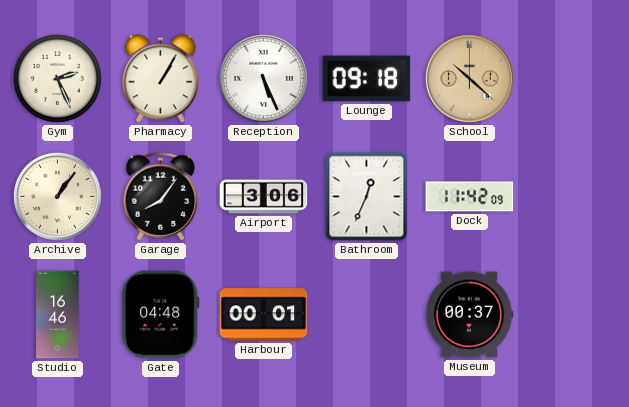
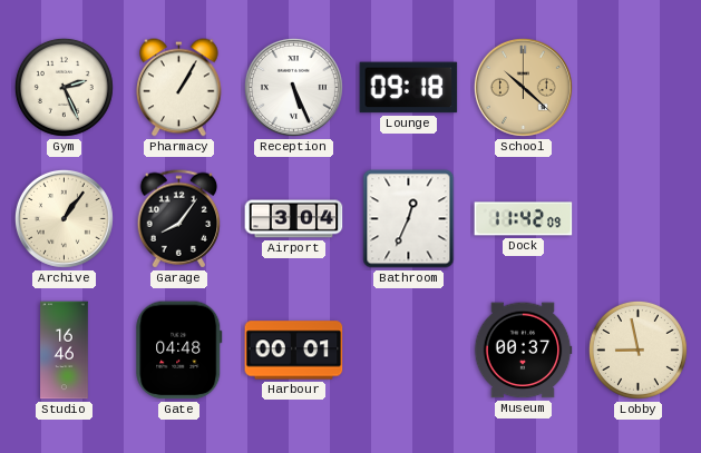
Airport: 3:06 -> 3:04
Lobby: none -> 8:58
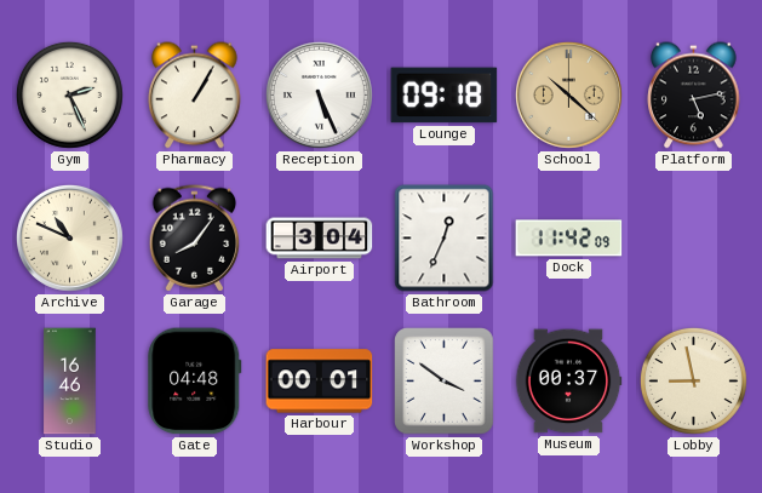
Platform: none -> 5:13
Archive: 1:06 -> 10:49
Workshop: none -> 3:51
